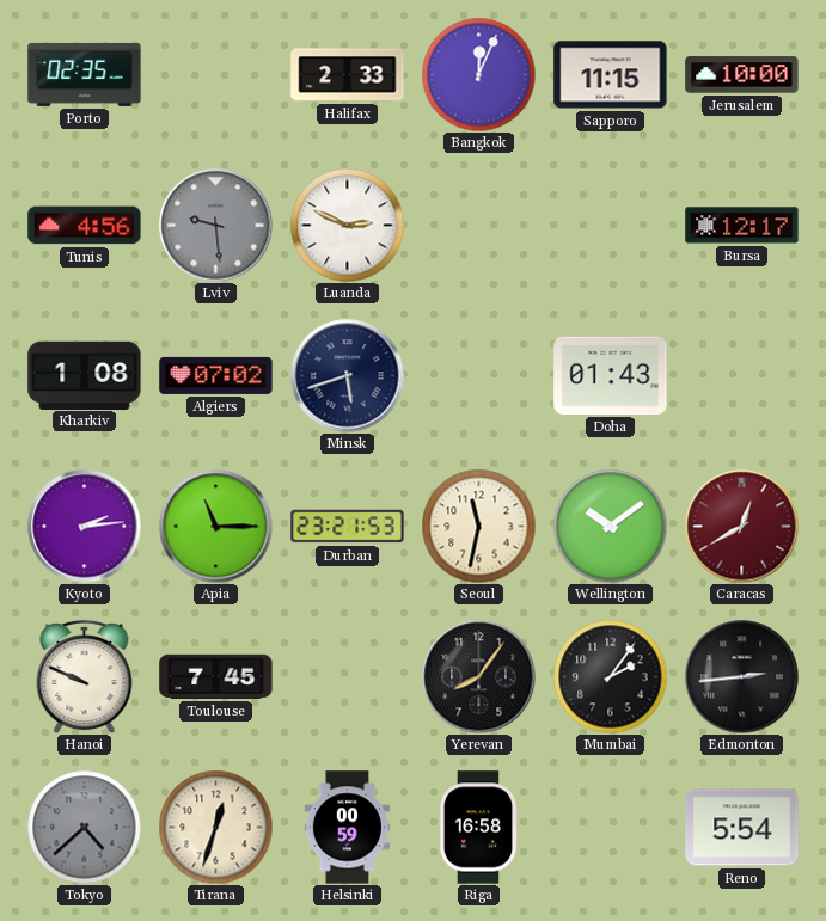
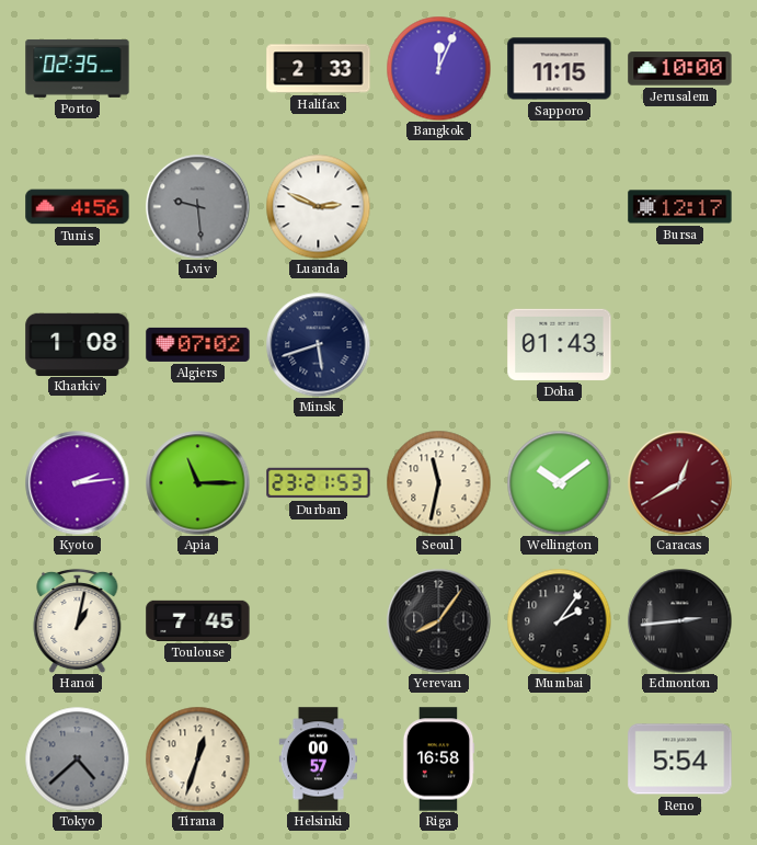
Hanoi: 9:49 -> 1:02
Helsinki: 00:59 -> 00:57
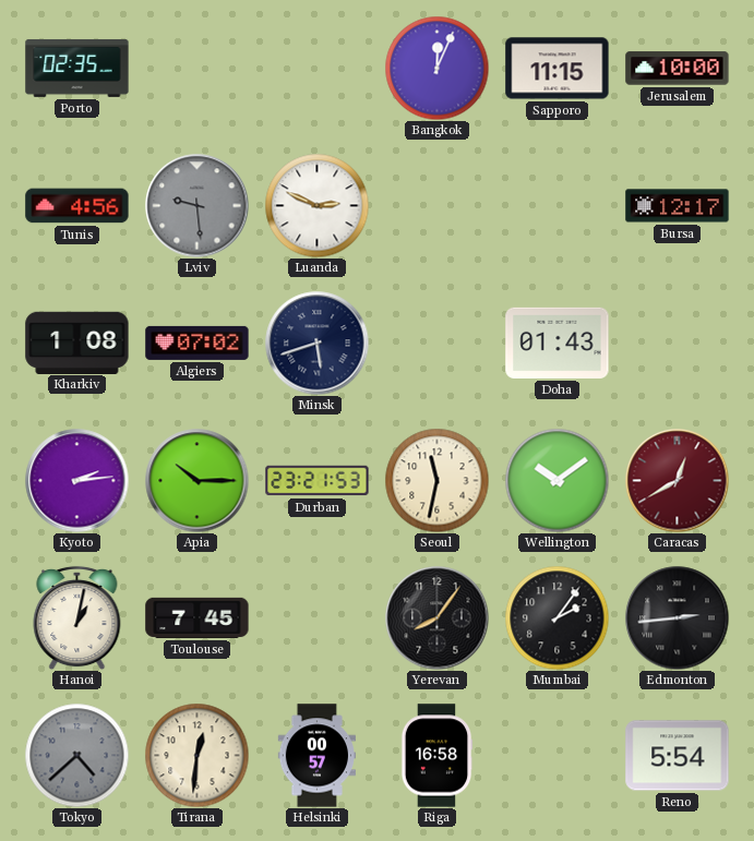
Halifax: 2:33 -> none
Apia: 11:15 -> 10:15
Tirana: 12:33 -> 12:31
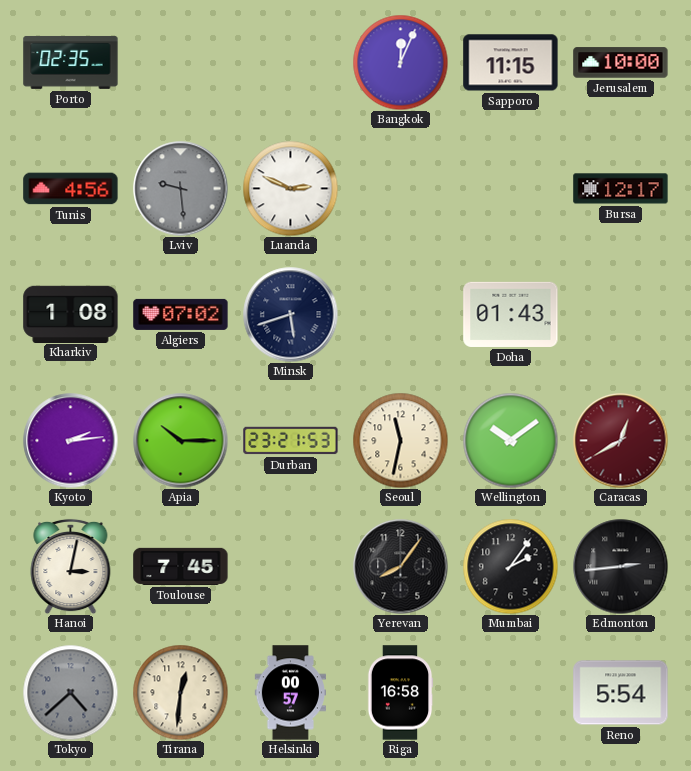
Hanoi: 1:02 -> 3:02
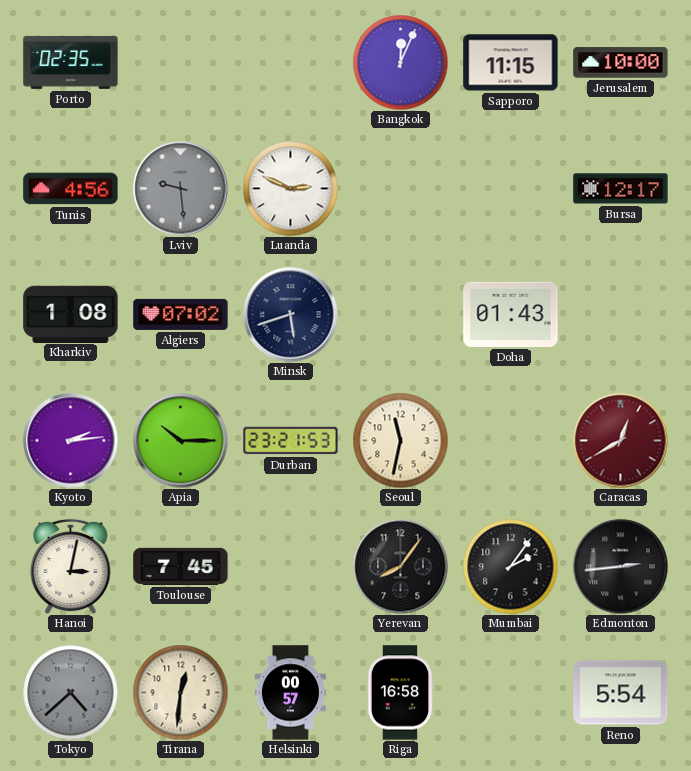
Wellington: 10:09 -> none
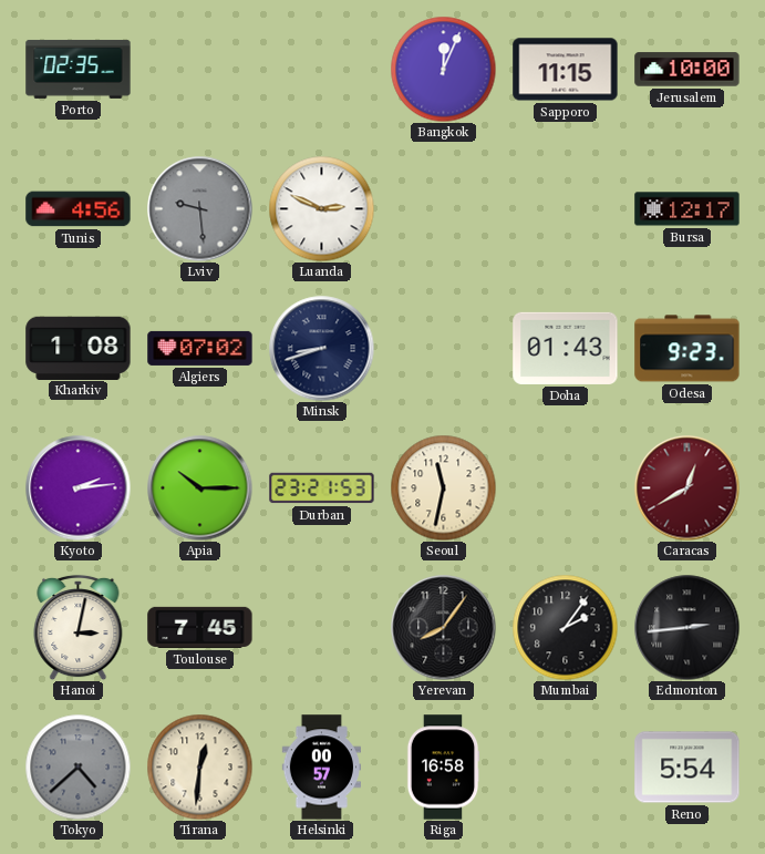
Minsk: 5:42 -> 8:42
Odesa: none -> 9:23
